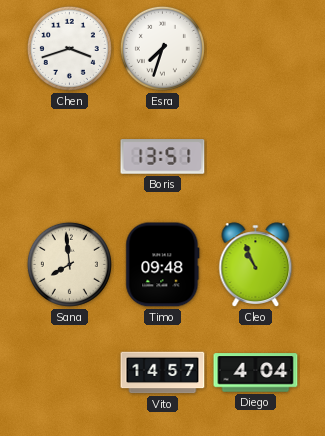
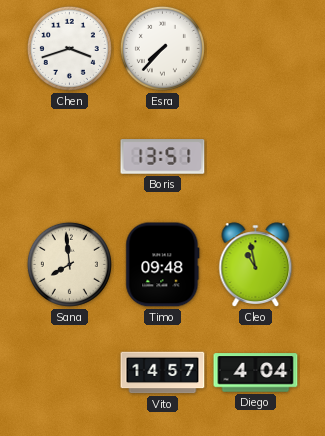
Esra: 7:33 -> 7:37
Cleo: 10:56 -> 10:58
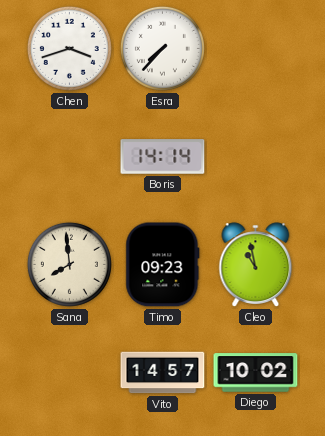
Boris: 13:51 -> 14:14
Timo: 09:48 -> 09:23
Diego: 4:04 -> 10:02
